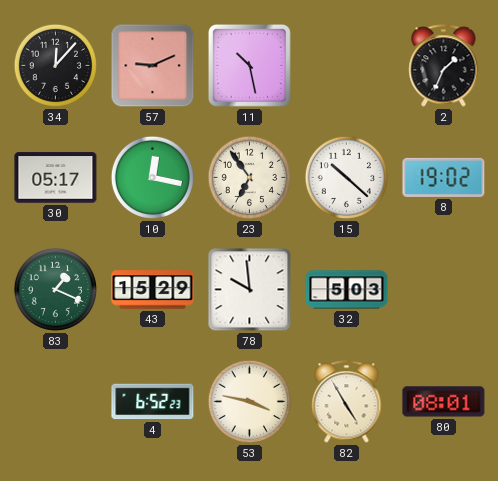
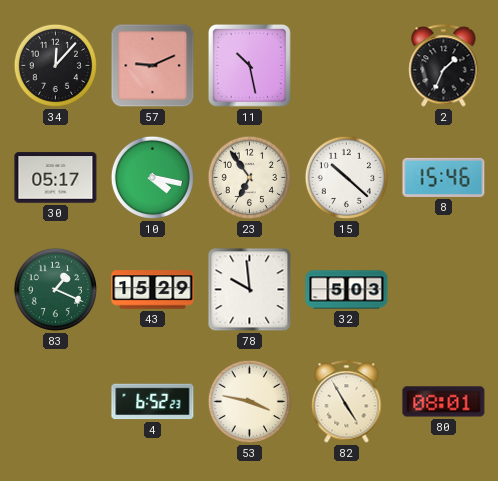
10: 12:17 -> 4:17
8: 19:02 -> 15:46
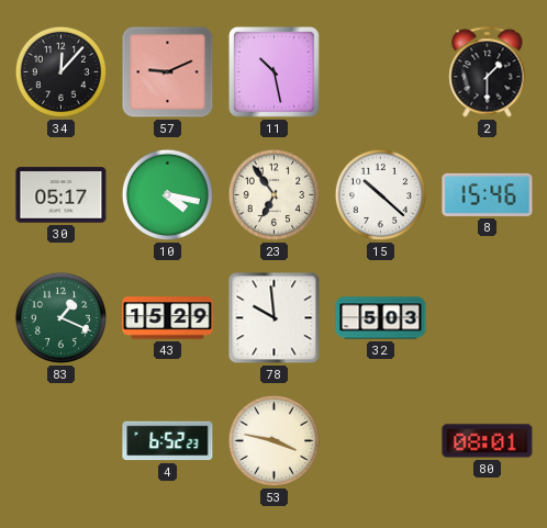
2: 1:34 -> 1:30
82: 4:55 -> none
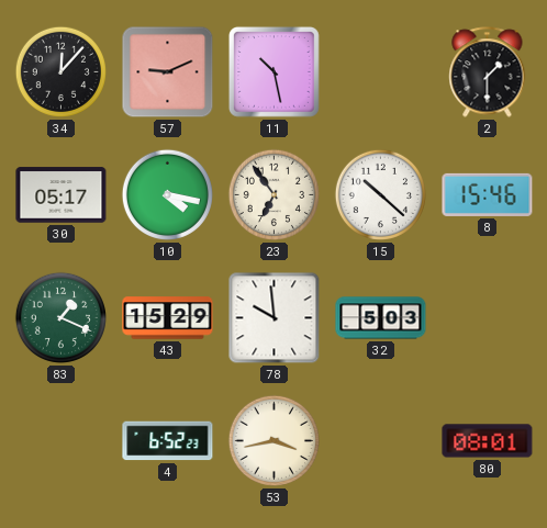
53: 3:47 -> 3:43
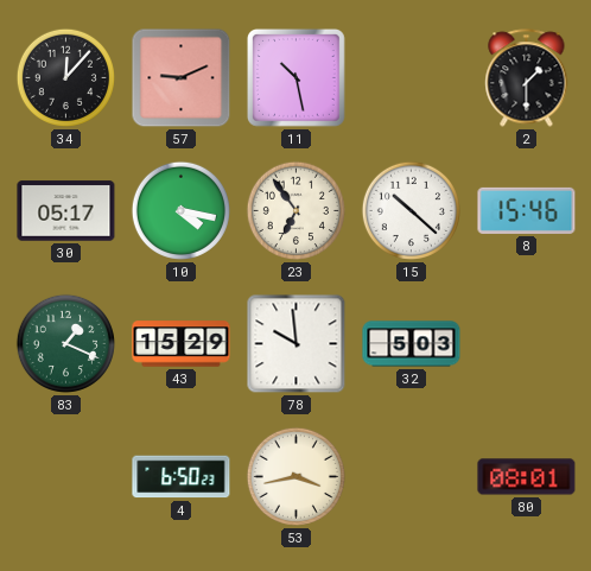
4: 6:52 -> 6:50
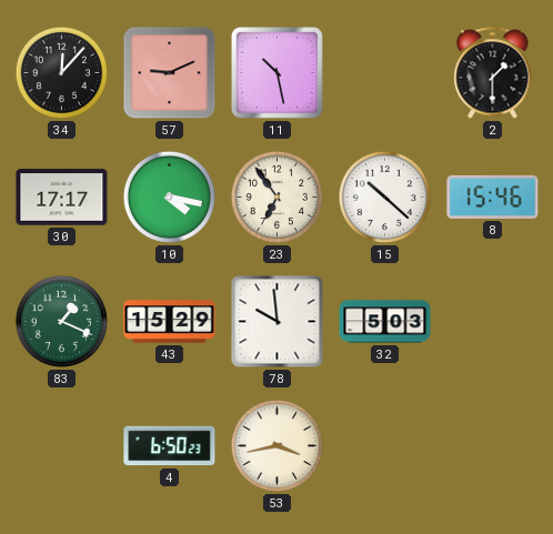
30: 05:17 -> 17:17
80: 08:01 -> none
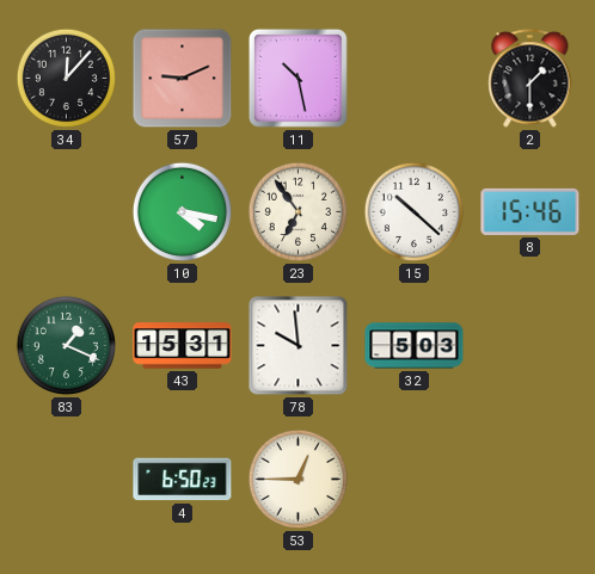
30: 17:17 -> none
43: 15:29 -> 15:31
53: 3:43 -> 12:45
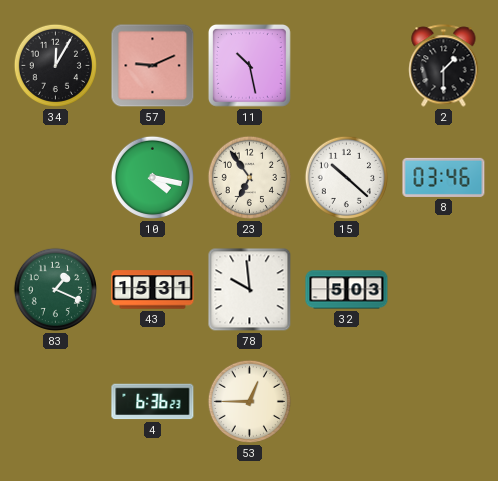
34: 12:07 -> 12:05
8: 15:46 -> 03:46
4: 6:50 -> 6:36
